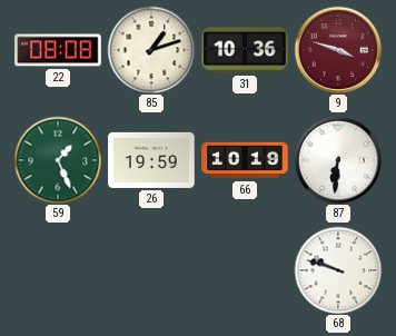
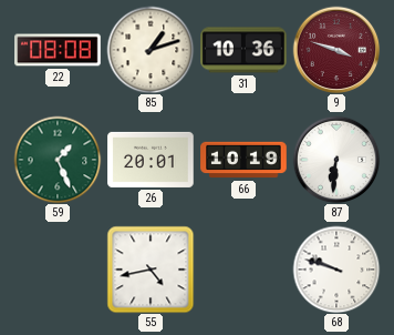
26: 19:59 -> 20:01
55: none -> 4:43
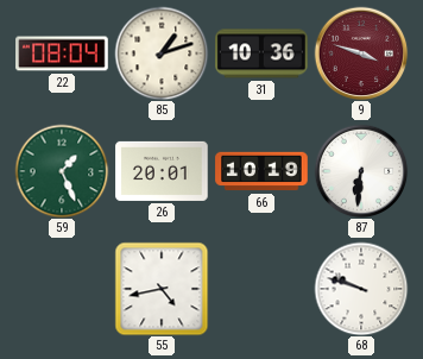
22: 08:08 -> 08:04
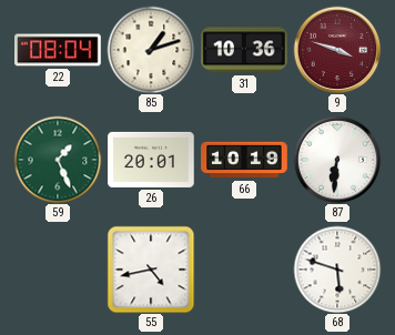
68: 9:48 -> 5:48
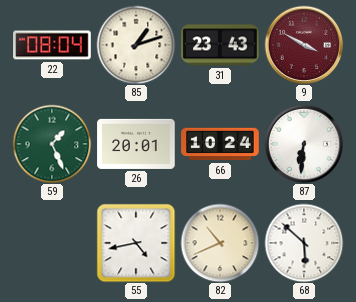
31: 10:36 -> 23:43
9: 3:48 -> 3:50
66: 10:19 -> 10:24
82: none -> 10:41
68: 5:48 -> 5:52
